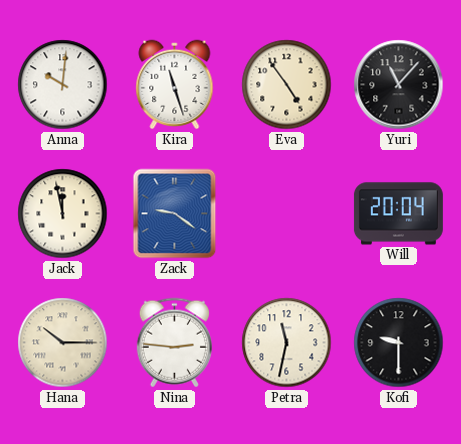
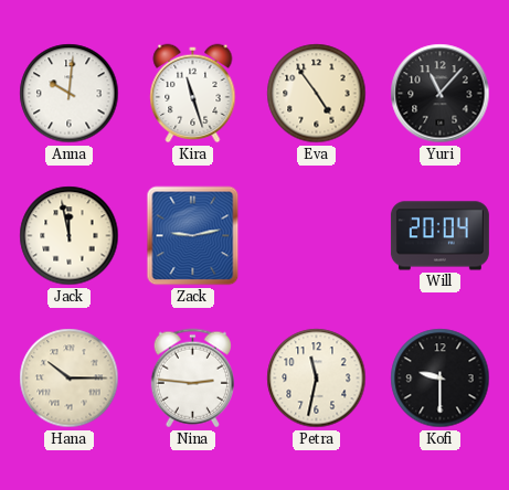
Zack: 9:21 -> 9:13
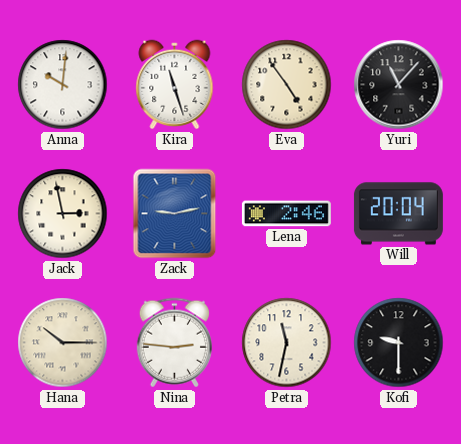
Jack: 11:58 -> 2:58
Lena: none -> 2:46
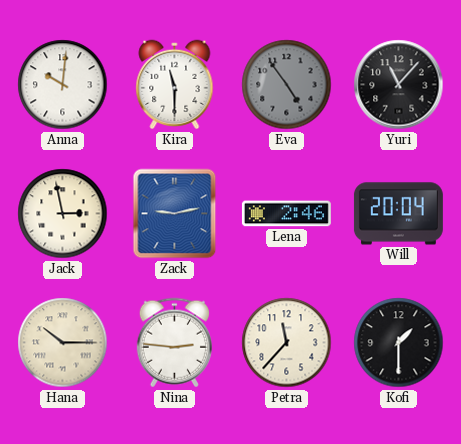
Kira: 11:27 -> 11:30
Eva dial: cream -> grey
Petra: 11:32 -> 11:37
Kofi: 9:30 -> 1:30
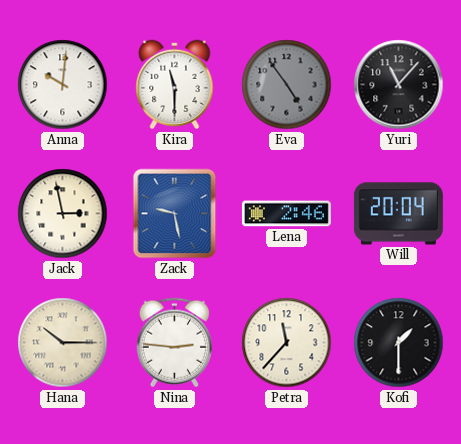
Zack: 9:13 -> 9:28
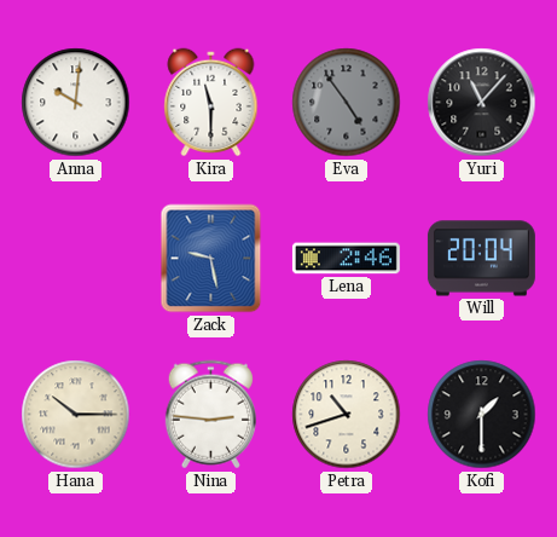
Jack: 2:58 -> none
Petra: 11:37 -> 10:42
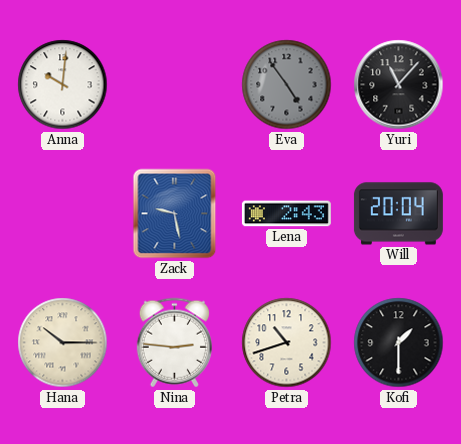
Kira: 11:30 -> none
Lena: 2:46 -> 2:43
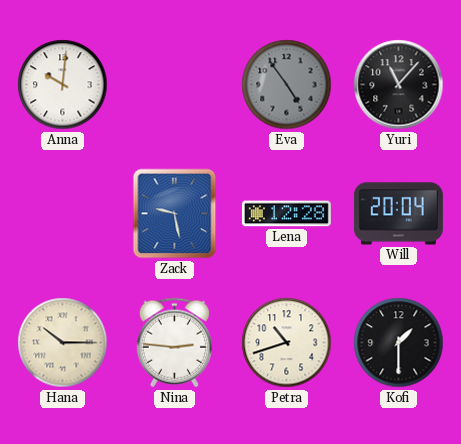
Lena: 2:43 -> 12:28
